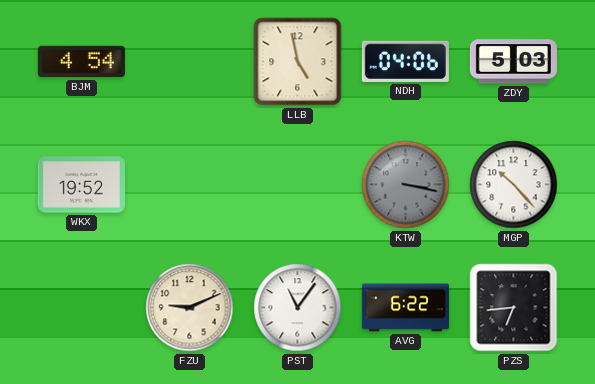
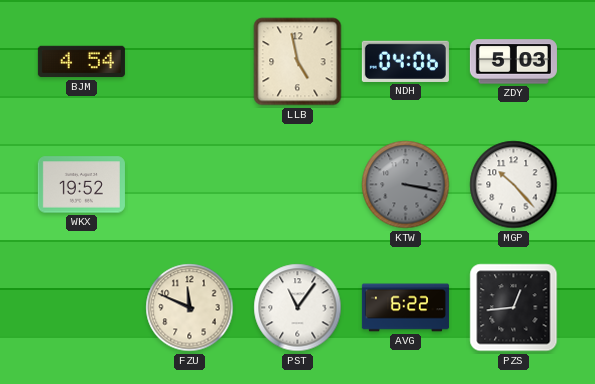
FZU: 9:11 -> 11:49
PZS: 6:44 -> 12:44
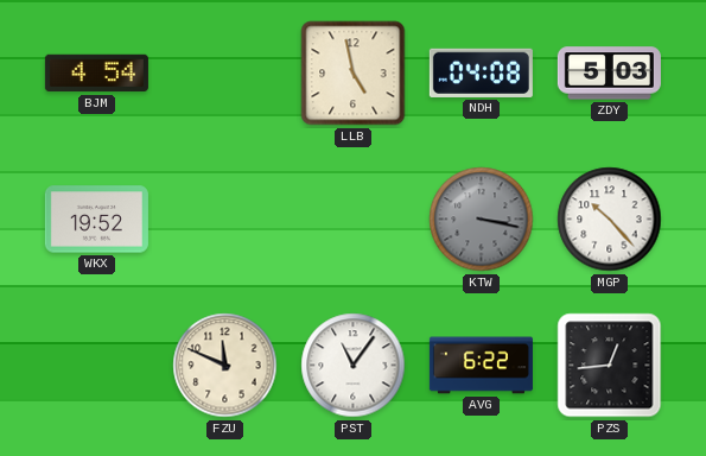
NDH: 04:06 -> 04:08
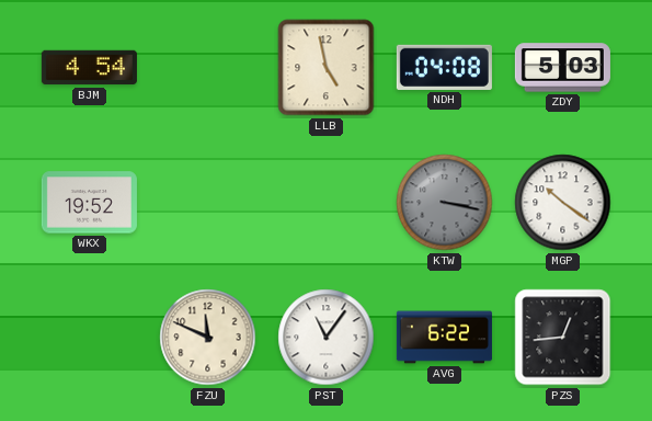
MGP: 10:23 -> 10:21
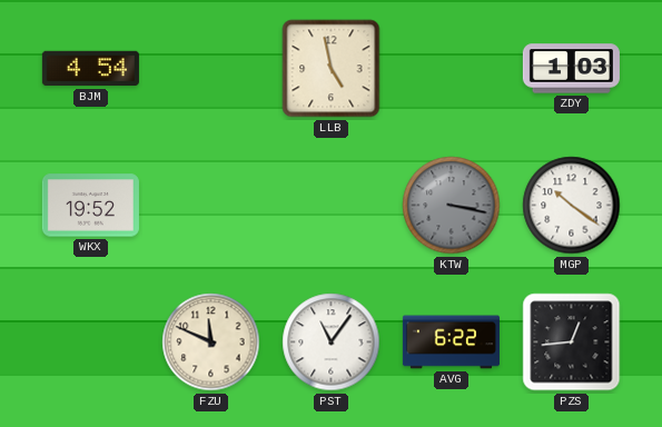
NDH: 04:08 -> none
ZDY: 5:03 -> 1:03
